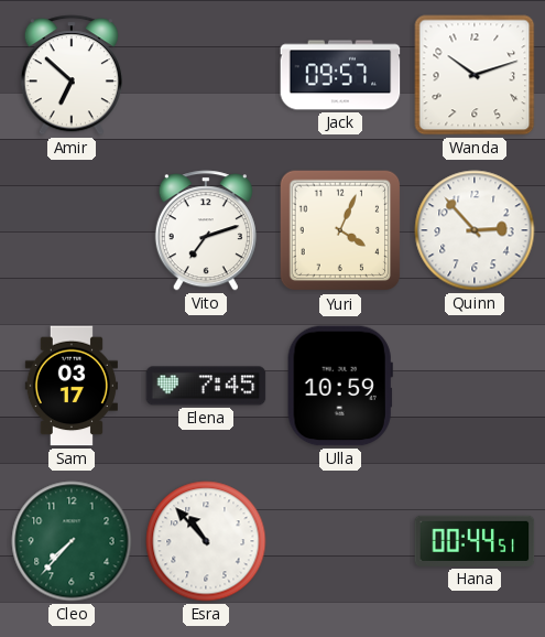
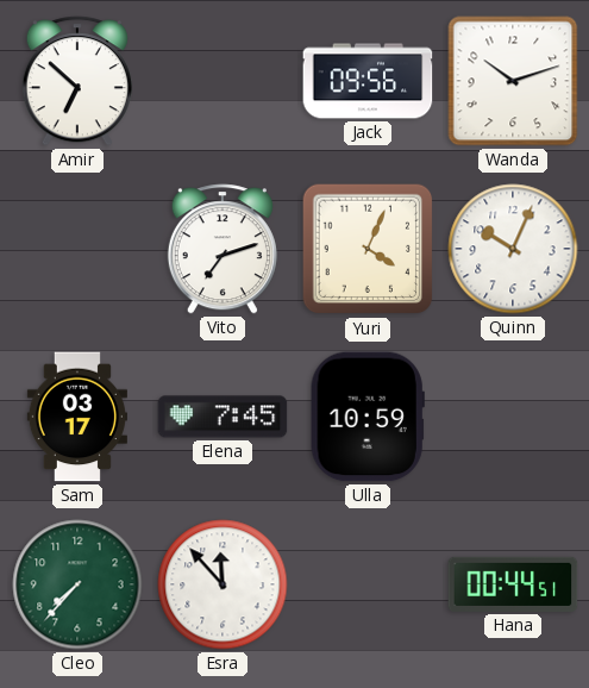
Jack: 09:57 -> 09:56
Quinn: 2:53 -> 10:04
Esra: 10:53 -> 11:53
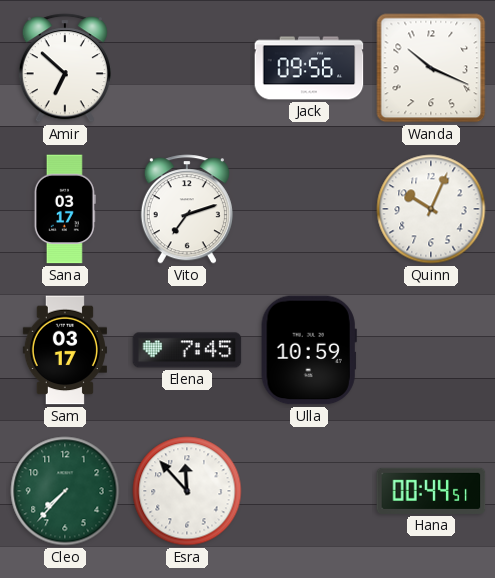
Wanda: 10:12 -> 10:19
Sana: none -> 03:17
Yuri: 4:04 -> none
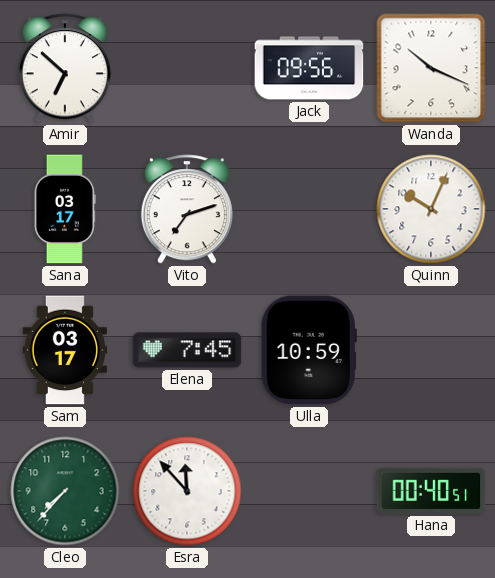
Hana: 00:44 -> 00:40
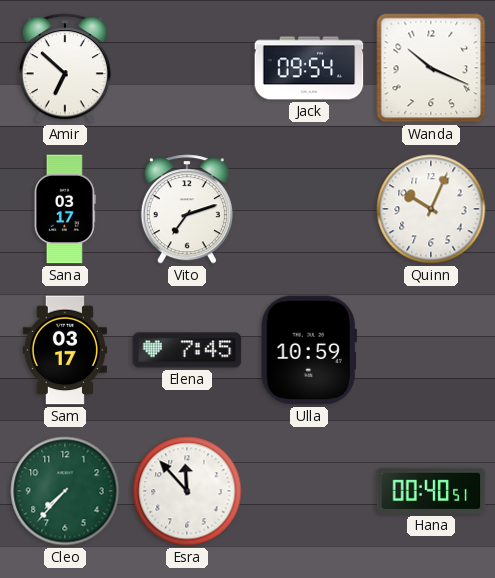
Jack: 09:56 -> 09:54
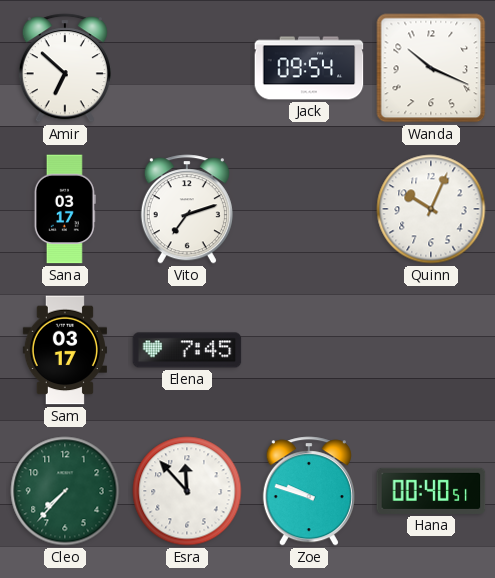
Ulla: 10:59 -> none
Zoe: none -> 9:48
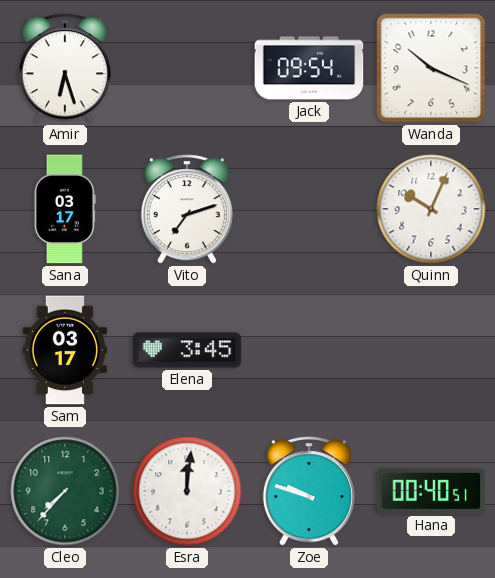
Amir: 6:52 -> 6:27
Elena: 7:45 -> 3:45
Esra: 11:53 -> 12:01
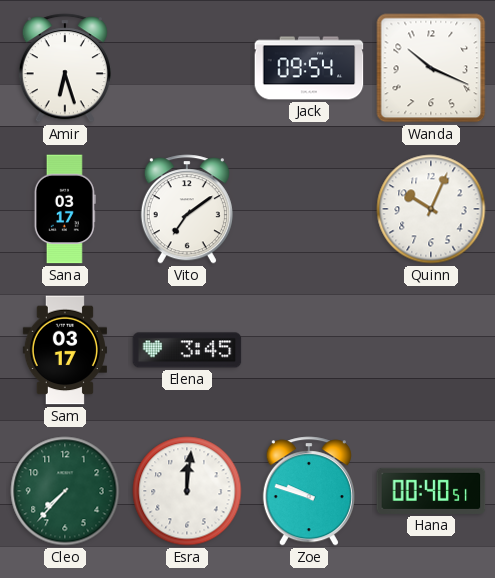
Vito: 7:12 -> 7:09
